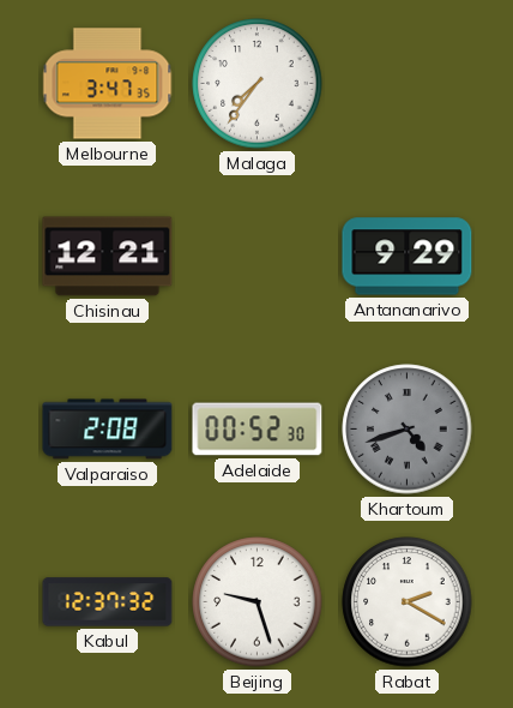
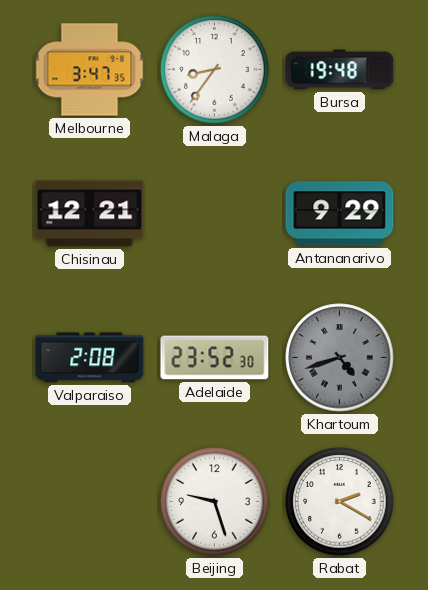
Malaga: 7:36 -> 8:36
Bursa: none -> 19:48
Adelaide: 00:52 -> 23:52
Kabul: 12:37 -> none
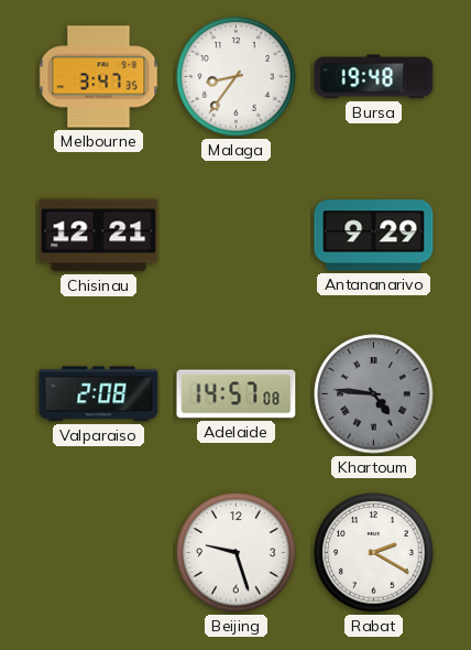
Adelaide: 23:52 -> 14:57
Khartoum: 4:42 -> 4:46
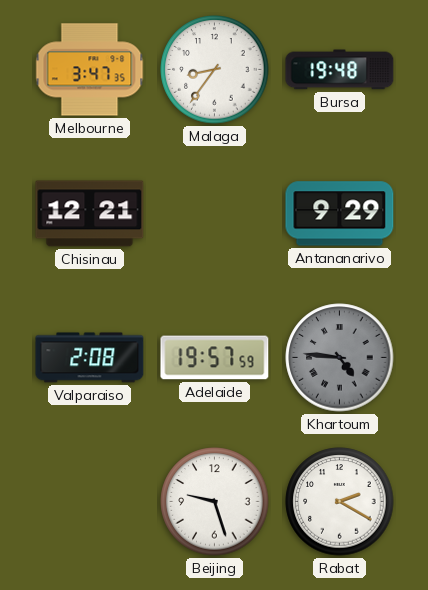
Adelaide: 14:57 -> 19:57
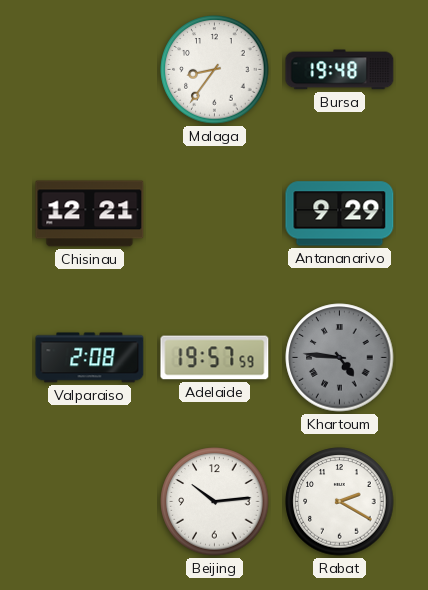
Melbourne: 3:47 -> none
Beijing: 9:27 -> 10:14
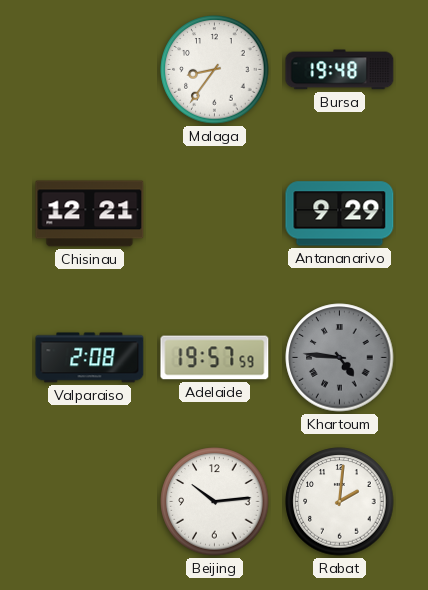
Rabat: 2:20 -> 2:01
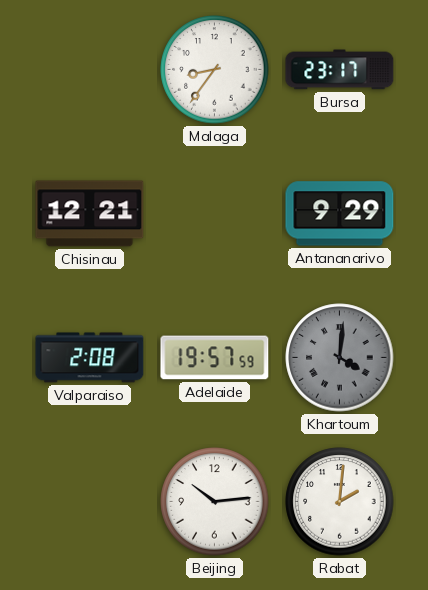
Bursa: 19:48 -> 23:17
Khartoum: 4:46 -> 4:01
